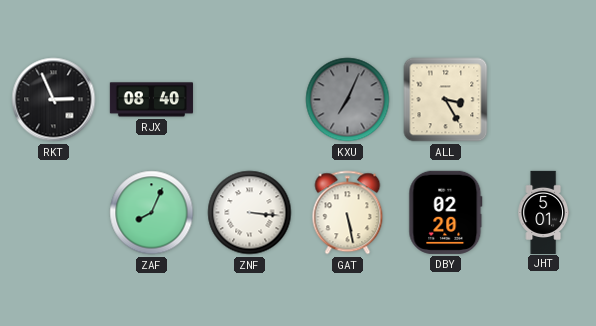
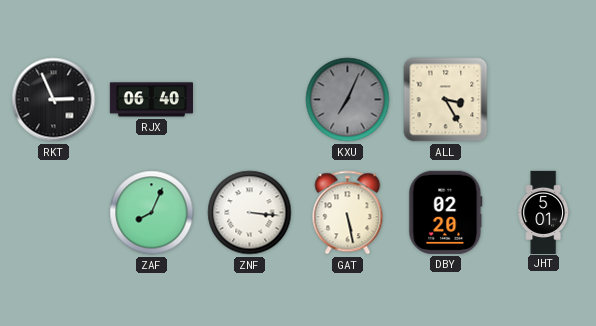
RJX: 08:40 -> 06:40
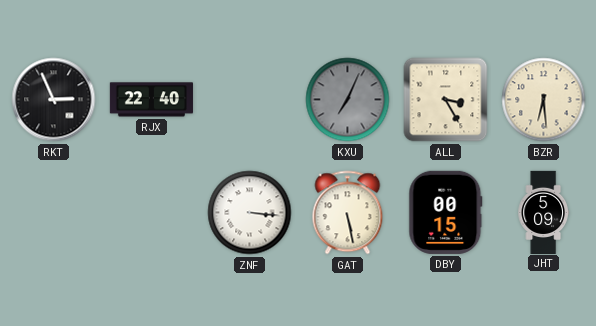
RJX: 06:40 -> 22:40
BZR: none -> 6:29
ZAF: 8:04 -> none
DBY: 02:20 -> 00:15
JHT: 5:01 -> 5:09
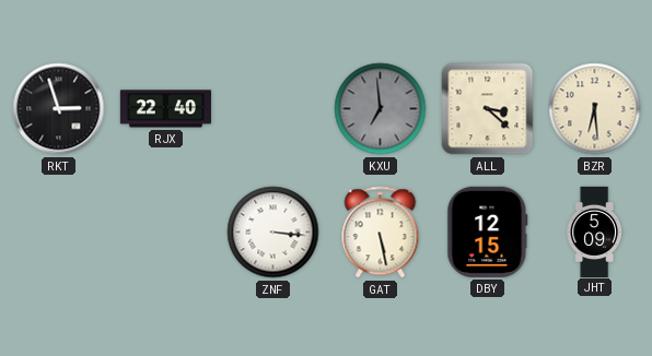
RKT: 2:56 -> 2:57
KXU: 7:04 -> 6:59
ALL: 3:25 -> 3:22
DBY: 00:15 -> 12:15
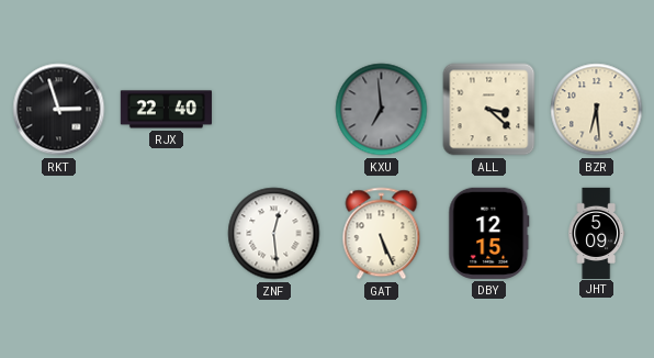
ZNF: 3:16 -> 12:29
GAT: 5:28 -> 5:26
